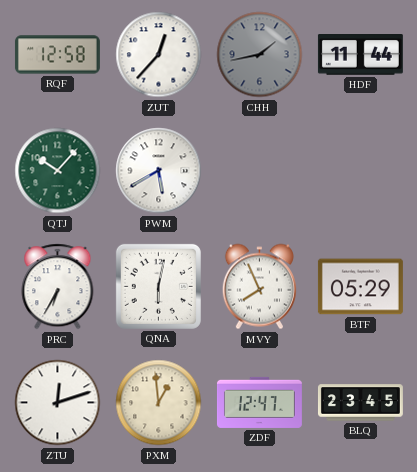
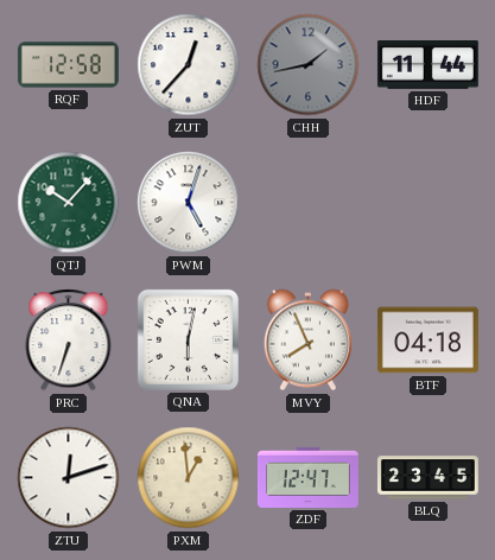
PWM: 5:40 -> 5:03
PRC: 6:35 -> 6:33
BTF: 05:29 -> 04:18
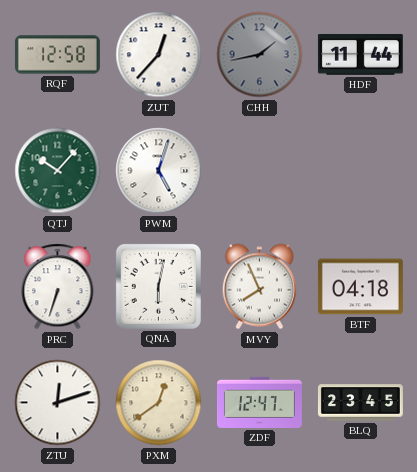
PXM: 12:59 -> 12:39
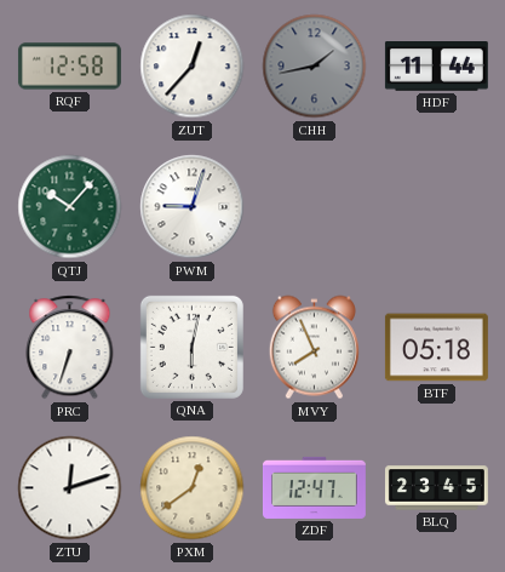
PWM: 5:03 -> 9:03
BTF: 04:18 -> 05:18
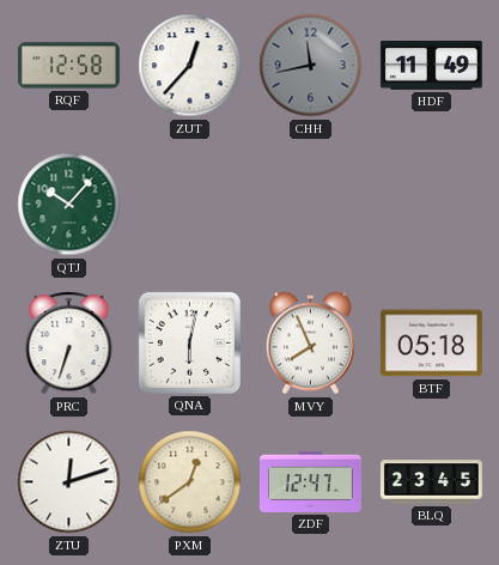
CHH: 1:43 -> 11:43
HDF: 11:44 -> 11:49
PWM: 9:03 -> none
